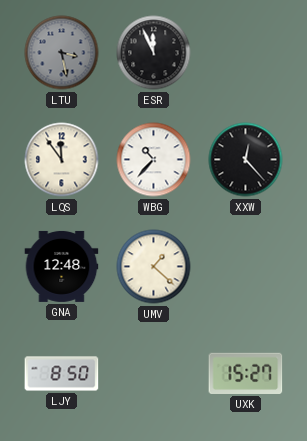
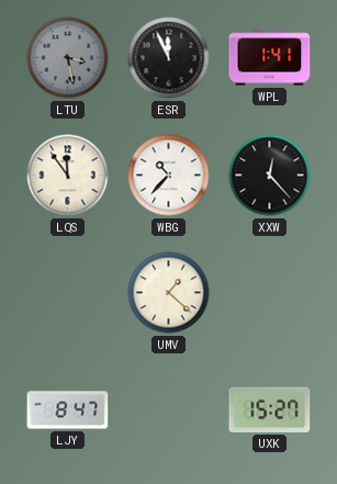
WPL: none -> 1:41
GNA: 12:48 -> none
LJY: 8:50 -> 8:47
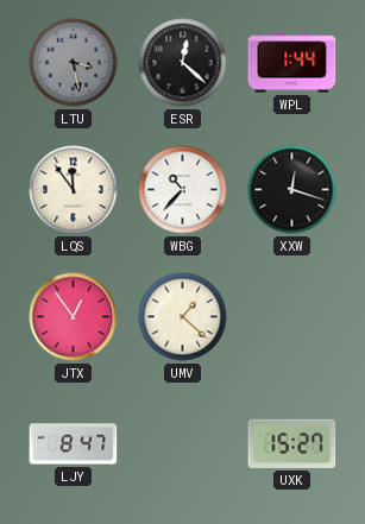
ESR: 11:56 -> 12:22
WPL: 1:41 -> 1:44
XXW: 12:23 -> 12:18
JTX: none -> 12:54
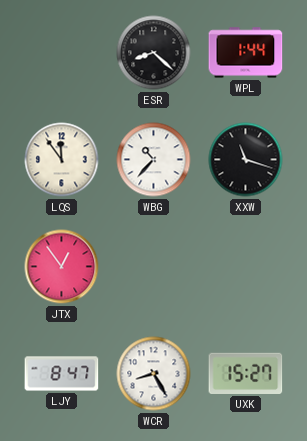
LTU: 3:28 -> none
ESR: 12:22 -> 8:22
XXW: 12:18 -> 11:18
UMV: 1:22 -> none
WCR: none -> 8:25
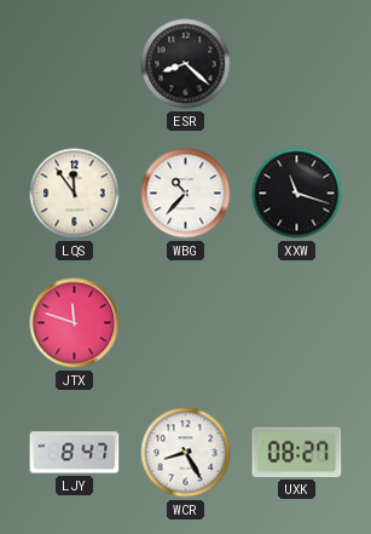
WPL: 1:44 -> none
JTX: 12:54 -> 11:48
UXK: 15:27 -> 08:27
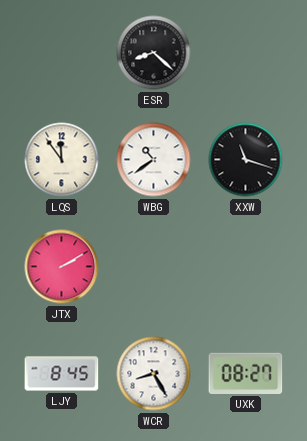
WBG: 10:37 -> 10:39
JTX: 11:48 -> 2:10
LJY: 8:47 -> 8:45
